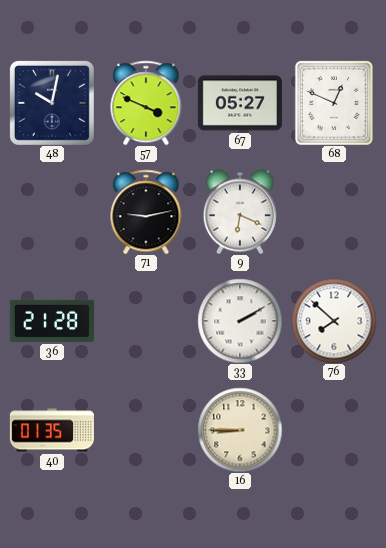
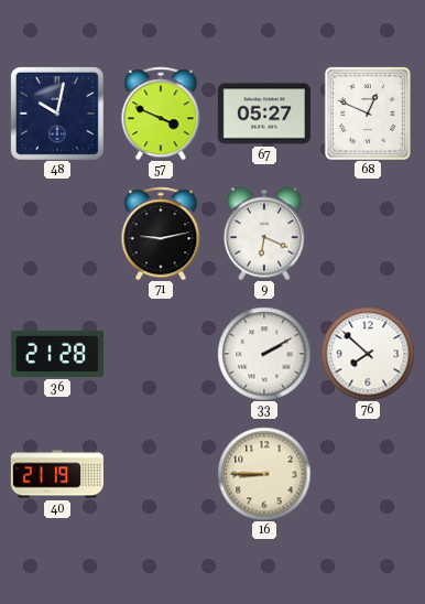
40: 01:35 -> 21:19
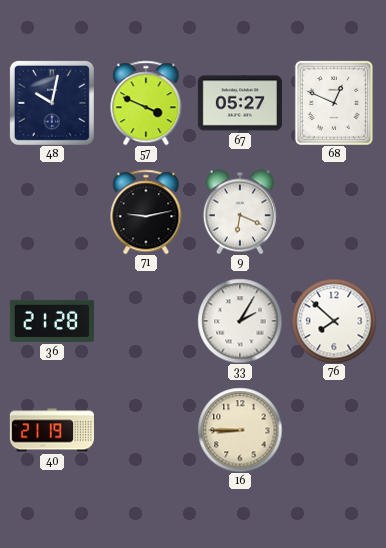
33: 2:10 -> 2:05
